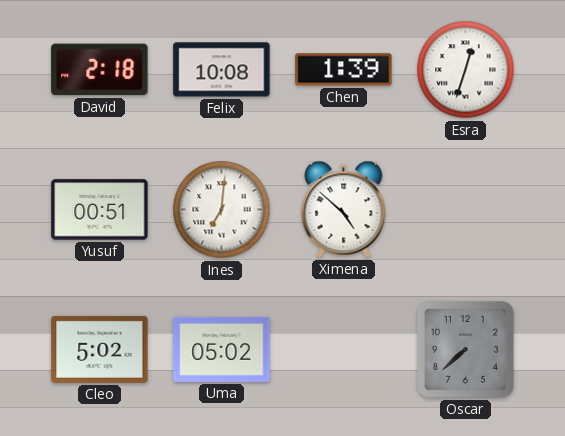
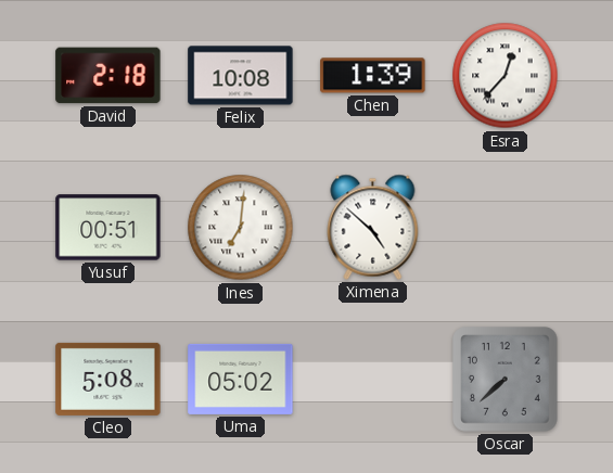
Esra: 12:33 -> 12:37
Cleo: 5:02 -> 5:08
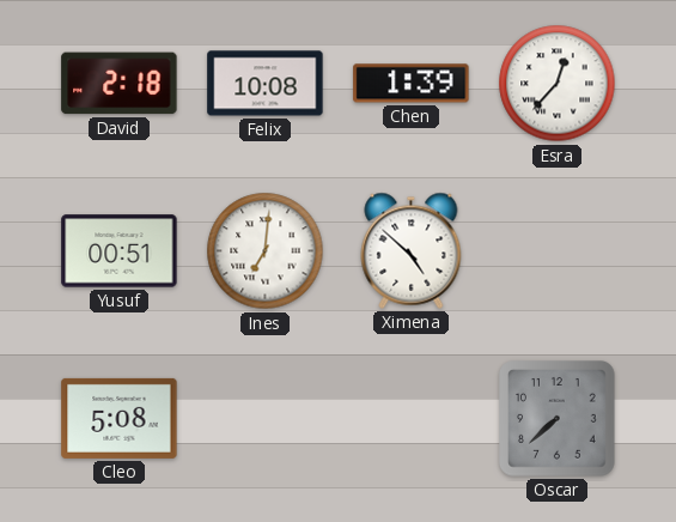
Uma: 05:02 -> none
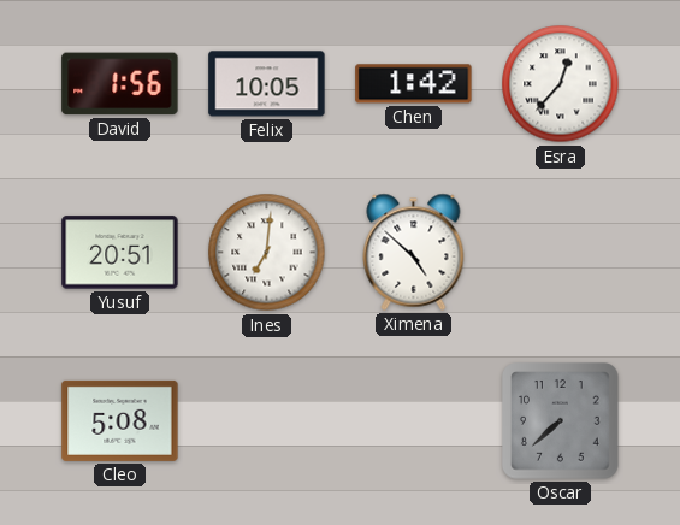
David: 2:18 -> 1:56
Felix: 10:08 -> 10:05
Chen: 1:39 -> 1:42
Yusuf: 00:51 -> 20:51
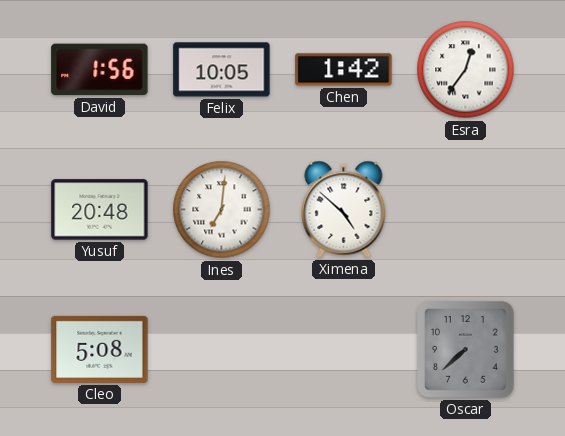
Esra: 12:37 -> 12:36
Yusuf: 20:51 -> 20:48
